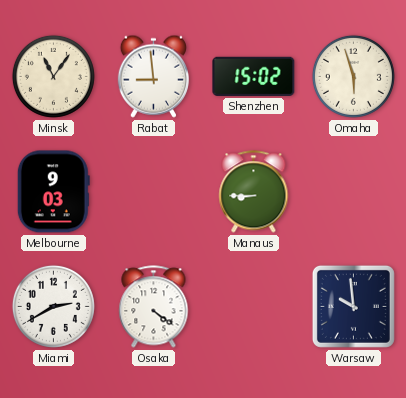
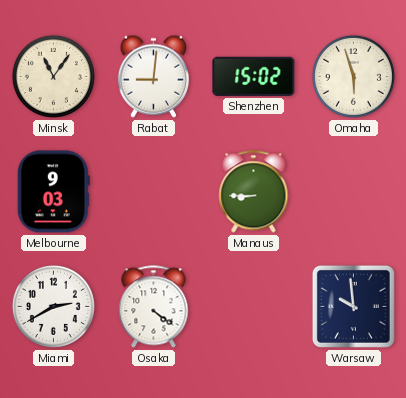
Rabat: 8:59 -> 9:01
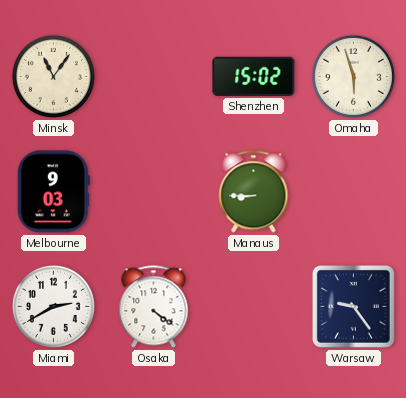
Rabat: 9:01 -> none
Warsaw: 9:59 -> 9:24
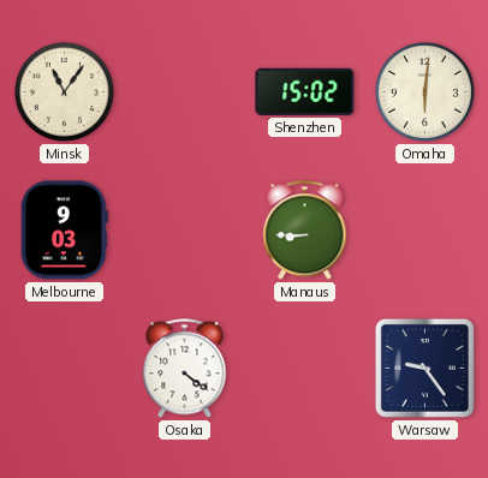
Omaha: 5:57 -> 6:01
Miami: 2:40 -> none
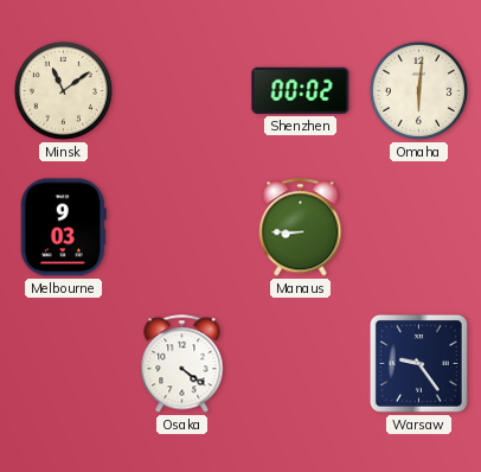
Minsk: 11:06 -> 11:09
Shenzhen: 15:02 -> 00:02
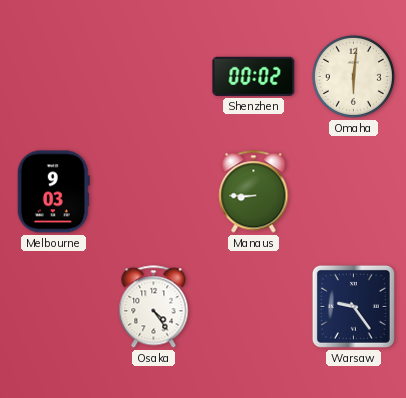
Minsk: 11:09 -> none
Osaka: 4:21 -> 4:24
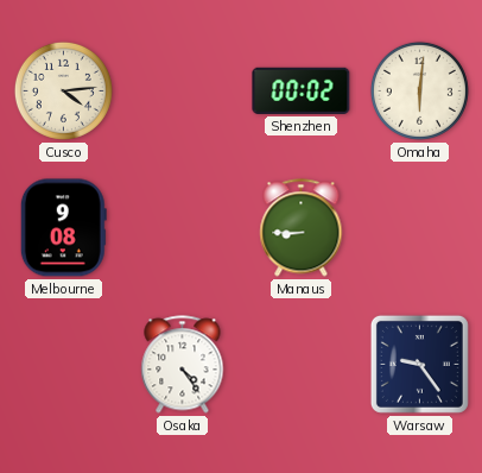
Cusco: none -> 4:14
Melbourne: 9:03 -> 9:08
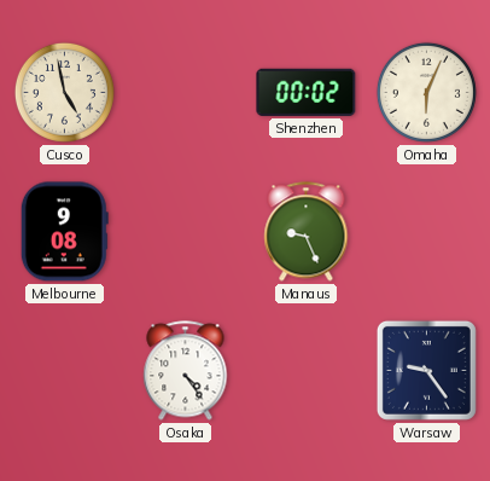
Cusco: 4:14 -> 4:58
Omaha: 6:01 -> 6:04
Manaus: 8:45 -> 9:26
